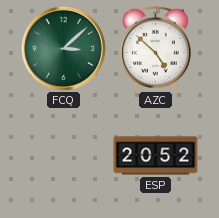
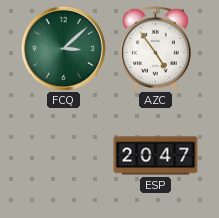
AZC: 4:52 -> 4:54
ESP: 20:52 -> 20:47
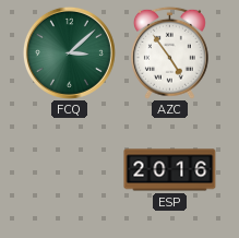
ESP: 20:47 -> 20:16
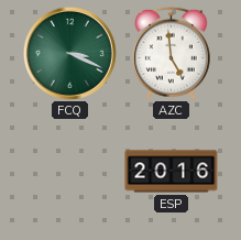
FCQ: 3:08 -> 3:19
AZC: 4:54 -> 4:59
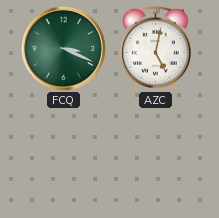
AZC: 4:59 -> 5:02
ESP: 20:16 -> none
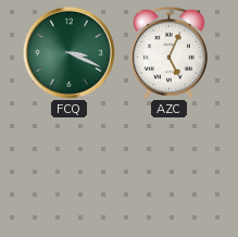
AZC: 5:02 -> 5:04
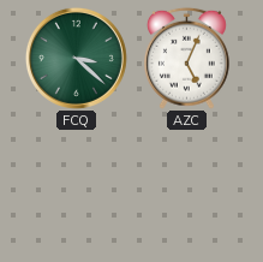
FCQ: 3:19 -> 3:22
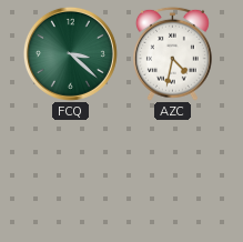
AZC: 5:04 -> 4:32
